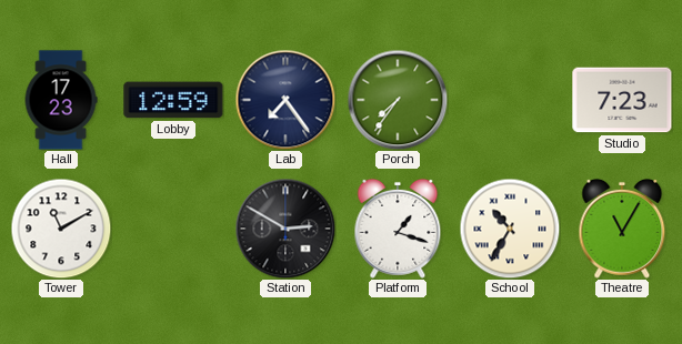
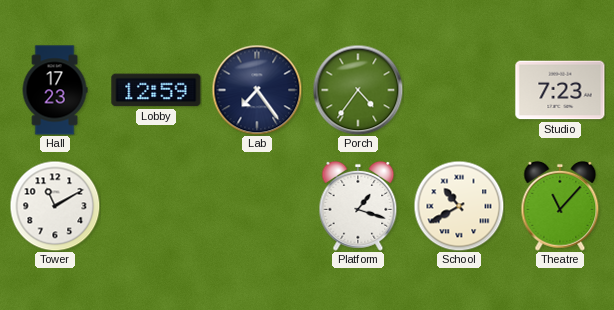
Porch: 7:36 -> 4:36
Station: 2:50 -> none
School: 10:35 -> 10:40
Theatre: 11:05 -> 11:07
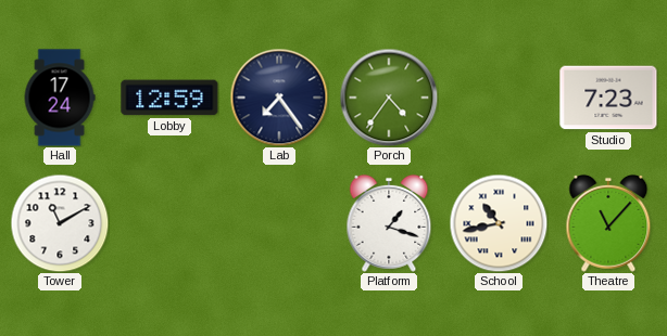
Hall: 17:23 -> 17:24
School: 10:40 -> 10:43
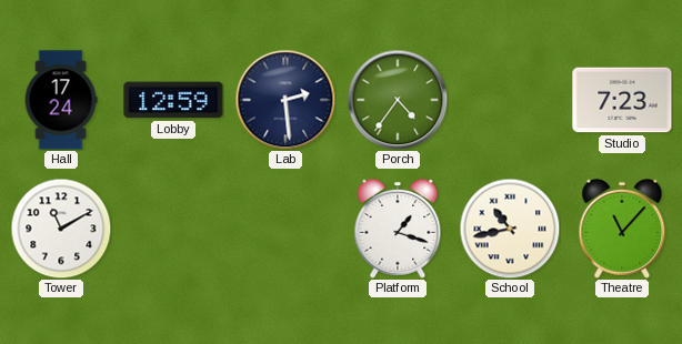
Lab: 7:24 -> 2:29
